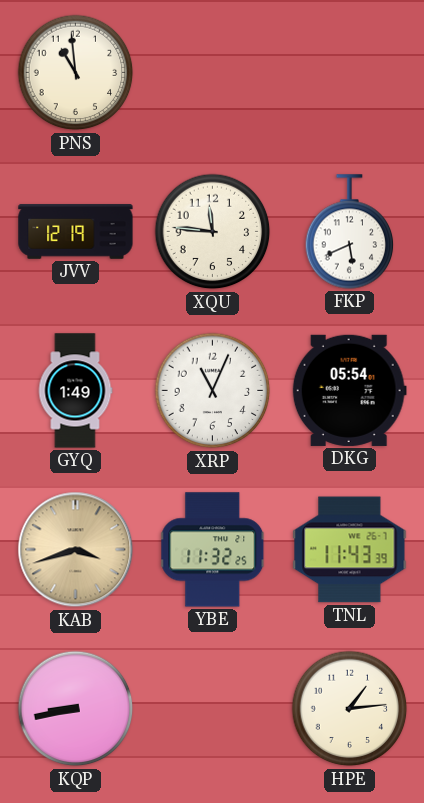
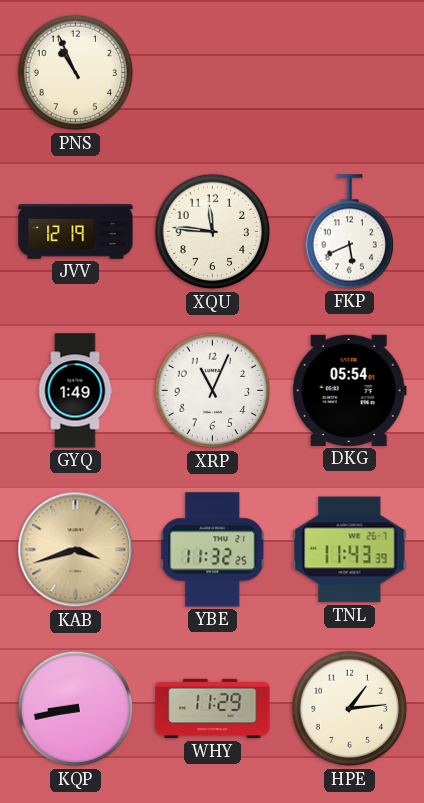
PNS: 10:59 -> 10:56
WHY: none -> 11:29
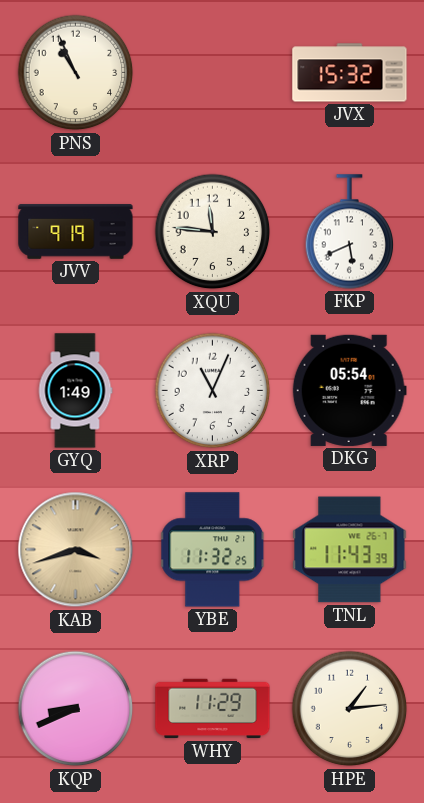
JVX: none -> 15:32
JVV: 12:19 -> 9:19
KQP: 8:43 -> 8:41
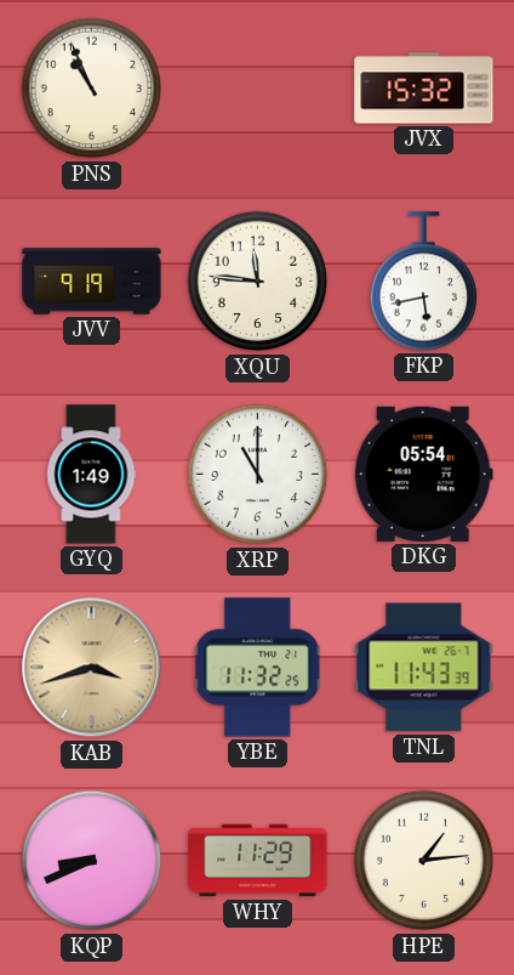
FKP: 5:41 -> 5:43
XRP: 11:04 -> 11:00
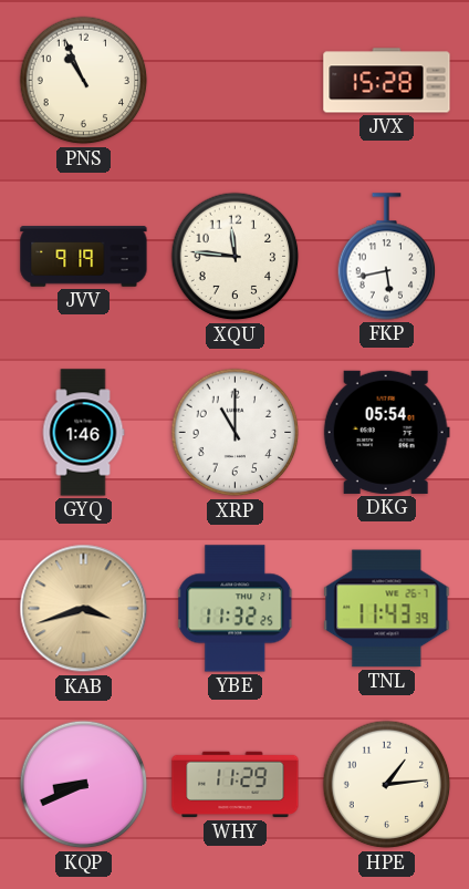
JVX: 15:32 -> 15:28
GYQ: 1:49 -> 1:46
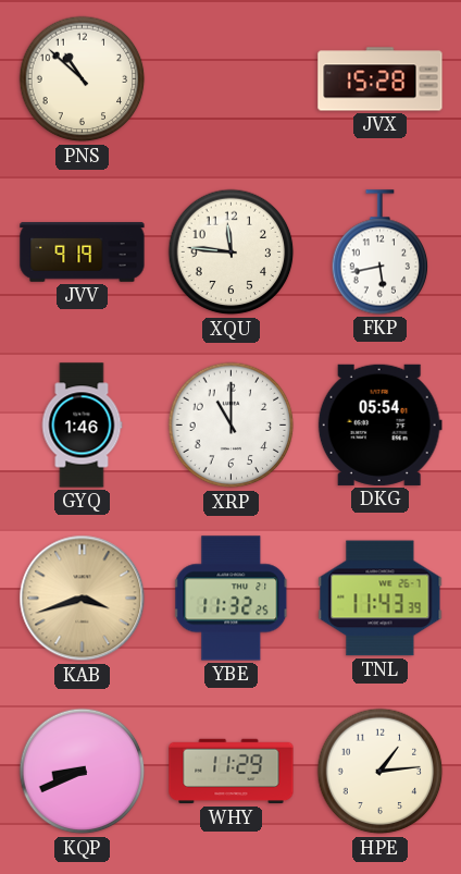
PNS: 10:56 -> 10:52
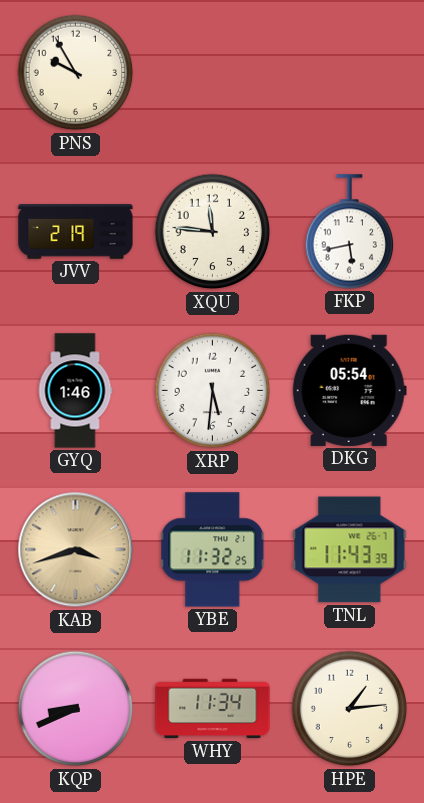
PNS: 10:52 -> 9:55
JVX: 15:28 -> none
JVV: 9:19 -> 2:19
XRP: 11:00 -> 5:31
WHY: 11:29 -> 11:34
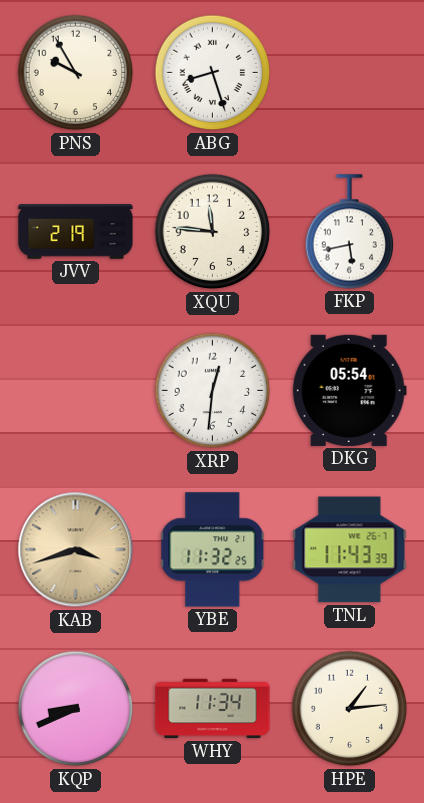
ABG: none -> 8:27
GYQ: 1:46 -> none
XRP: 5:31 -> 12:31
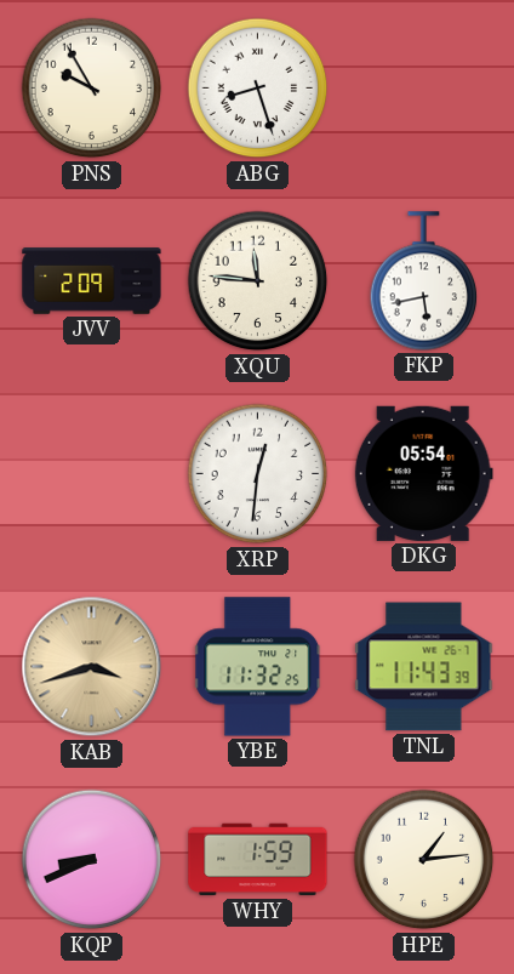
JVV: 2:19 -> 2:09
WHY: 11:34 -> 1:59
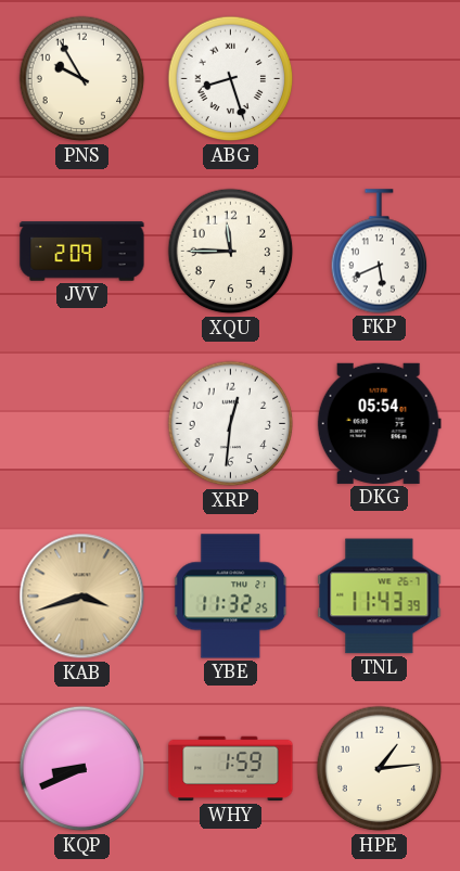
XQU: 11:46 -> 11:45
FKP: 5:43 -> 5:41
